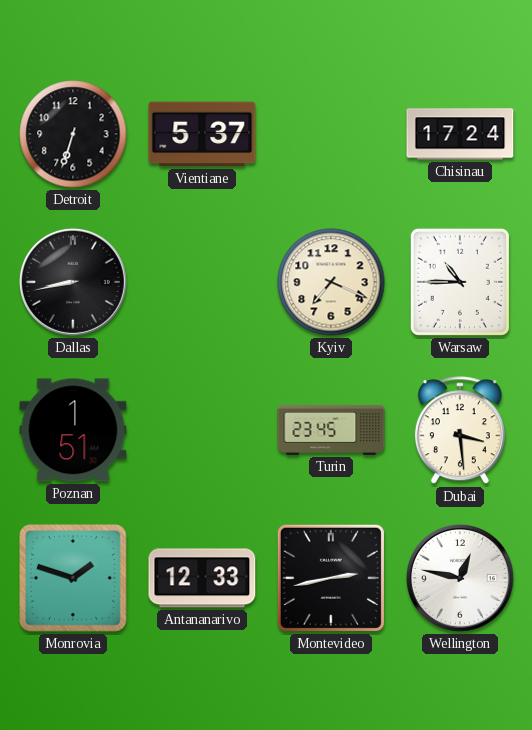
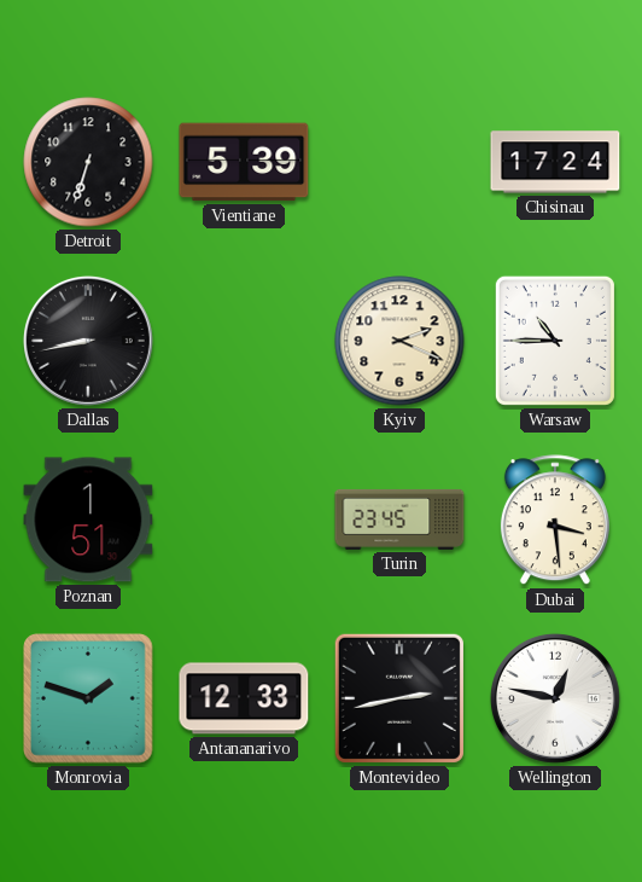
Vientiane: 5:37 -> 5:39
Kyiv: 7:19 -> 2:19
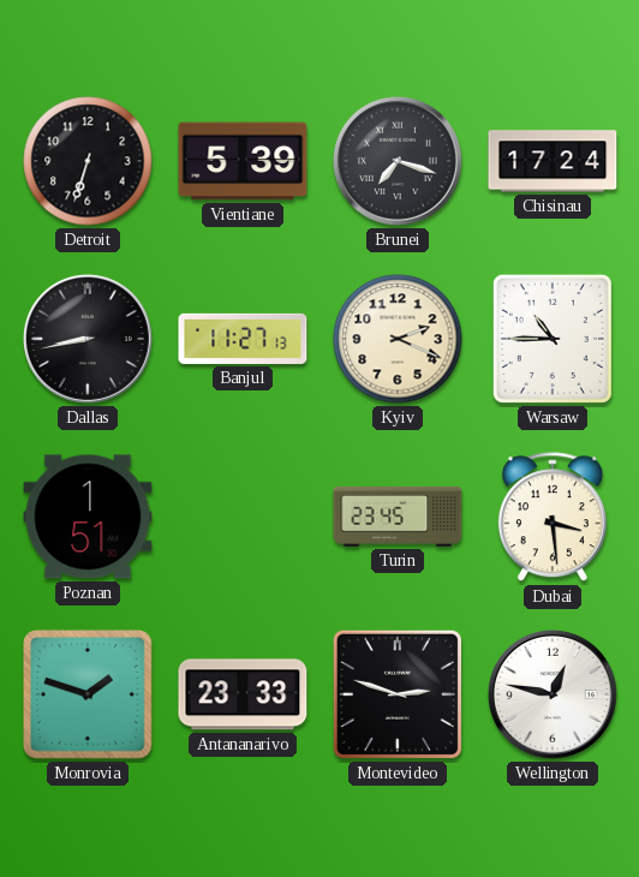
Brunei: none -> 7:18
Banjul: none -> 11:27
Antananarivo: 12:33 -> 23:33
Montevideo: 2:43 -> 2:48
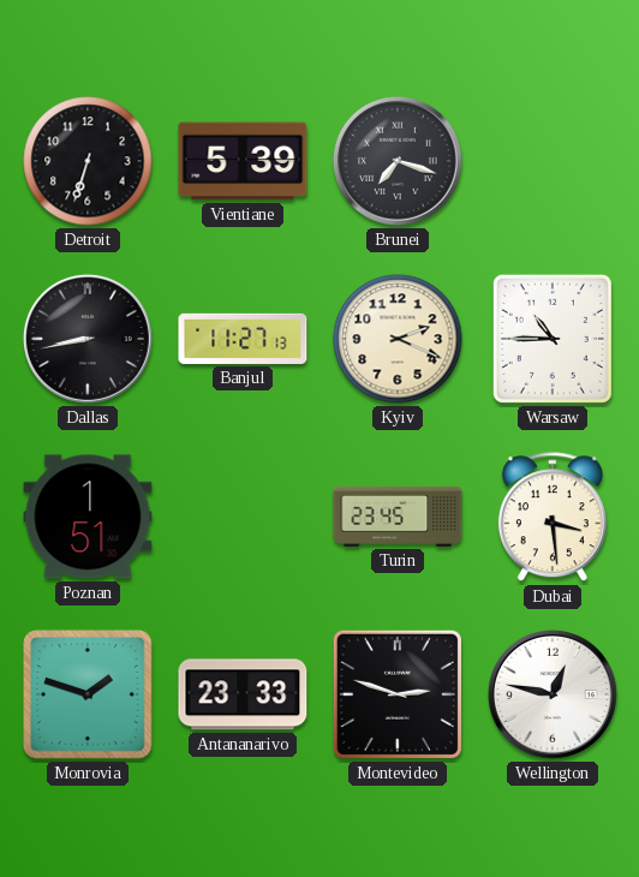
Chisinau: 17:24 -> none
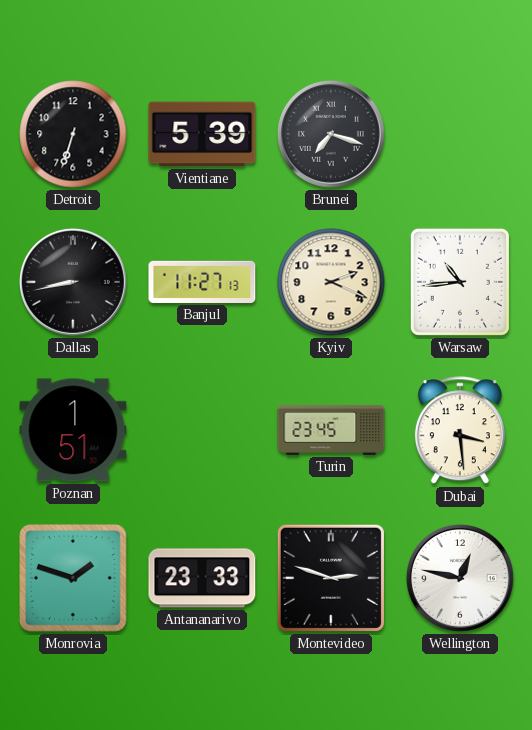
Warsaw: 10:45 -> 10:44
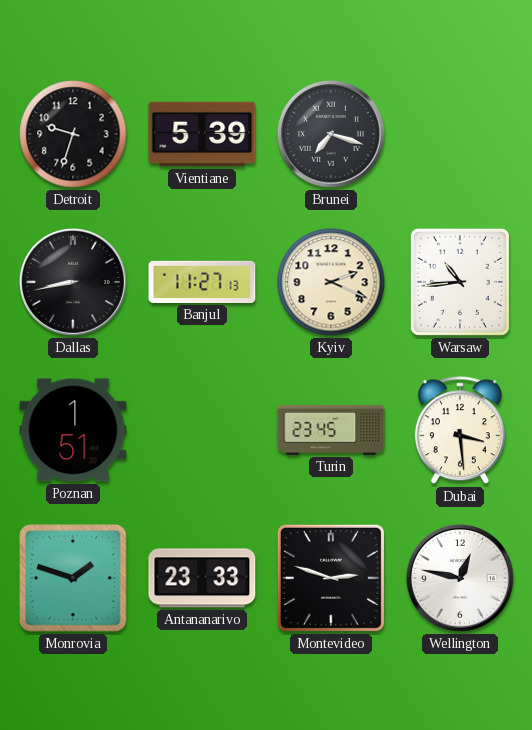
Detroit: 6:33 -> 9:33
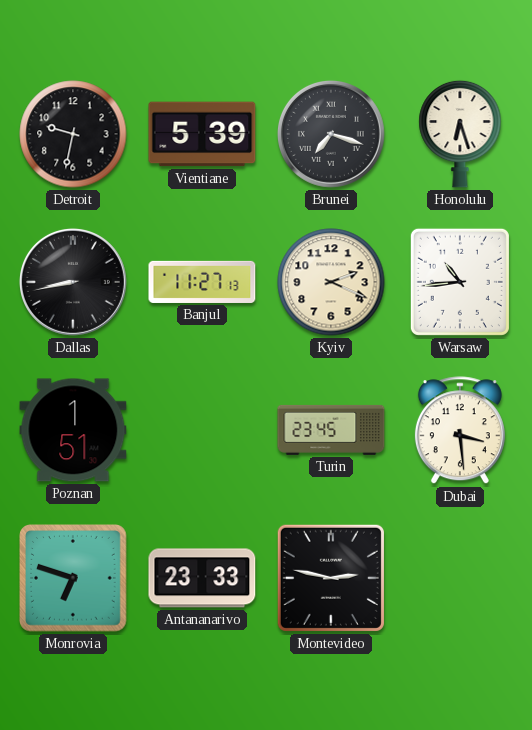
Detroit: 9:33 -> 9:32
Honolulu: none -> 6:27
Monrovia: 1:48 -> 6:48
Montevideo: 2:48 -> 2:47
Wellington: 12:47 -> none
